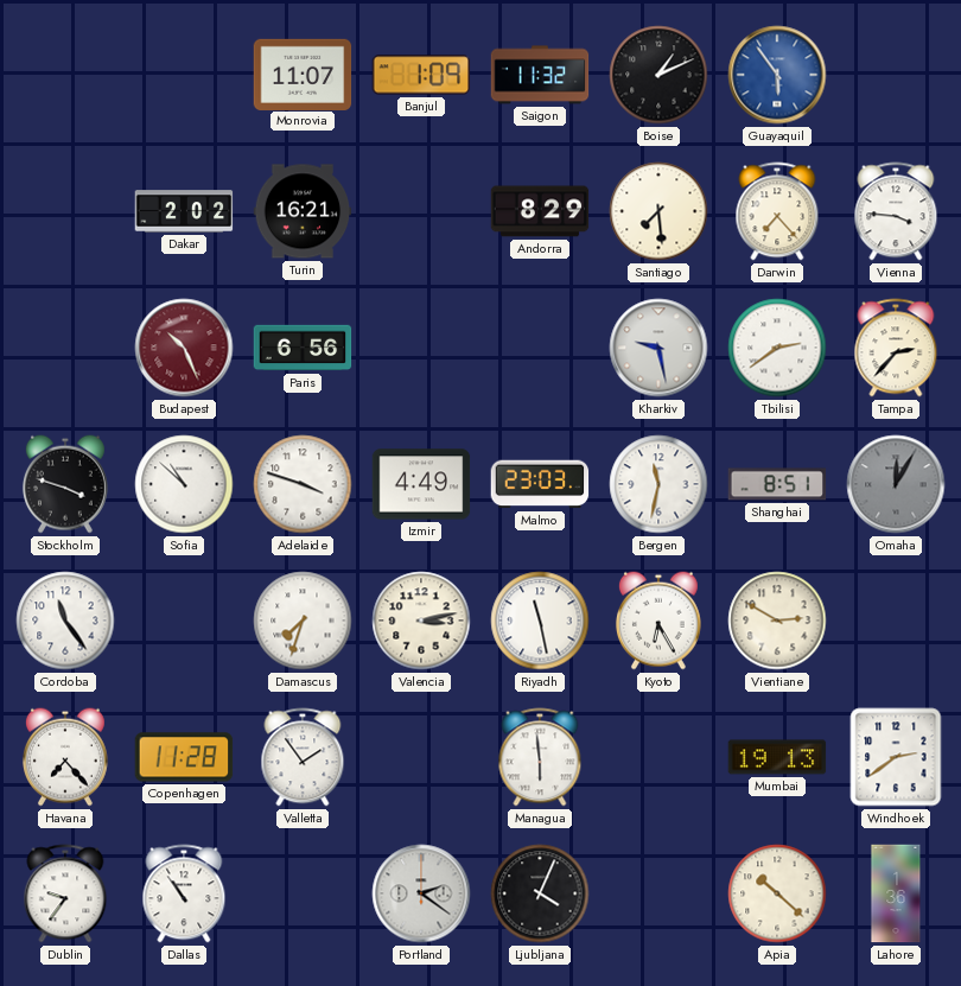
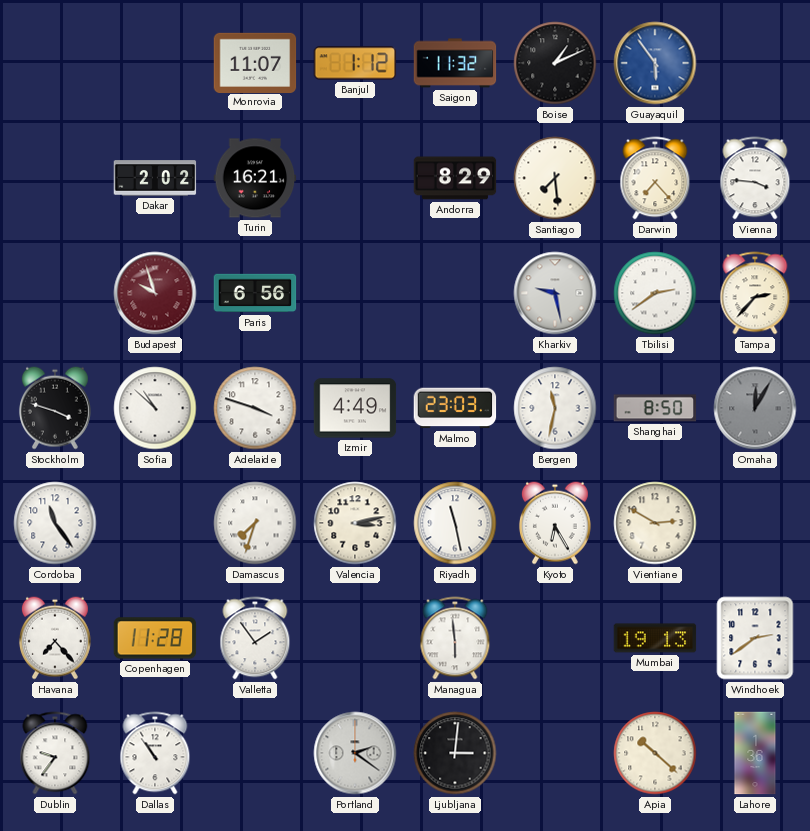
Banjul: 1:09 -> 1:12
Budapest: 10:26 -> 9:57
Shanghai: 8:51 -> 8:50
Ljubljana: 4:04 -> 3:01
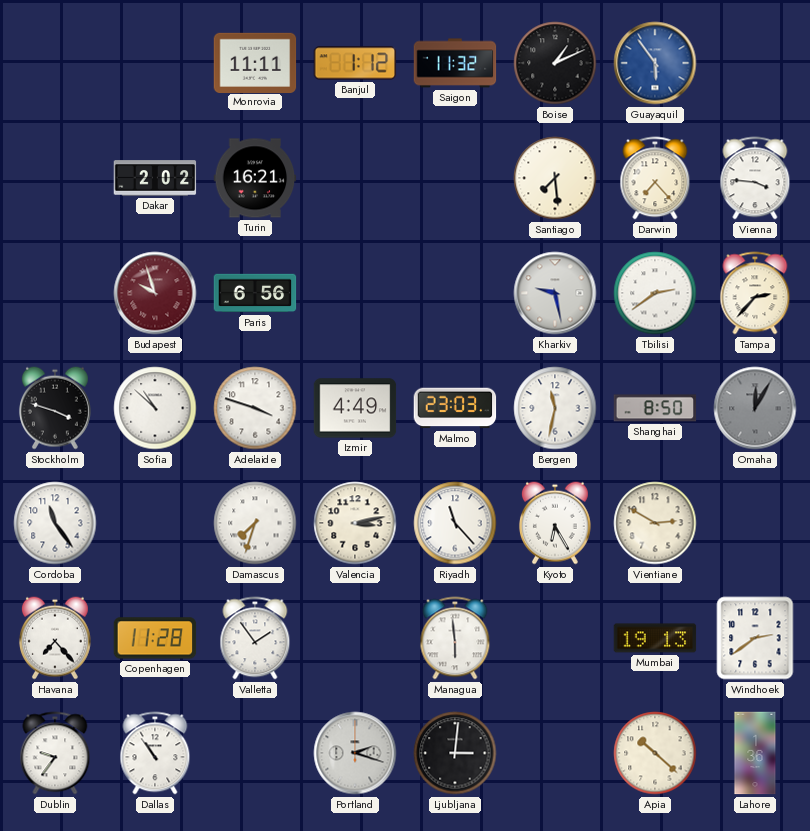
Monrovia: 11:07 -> 11:11
Andorra: 8:29 -> none
Riyadh: 11:28 -> 11:23
Portland: 2:21 -> 2:18
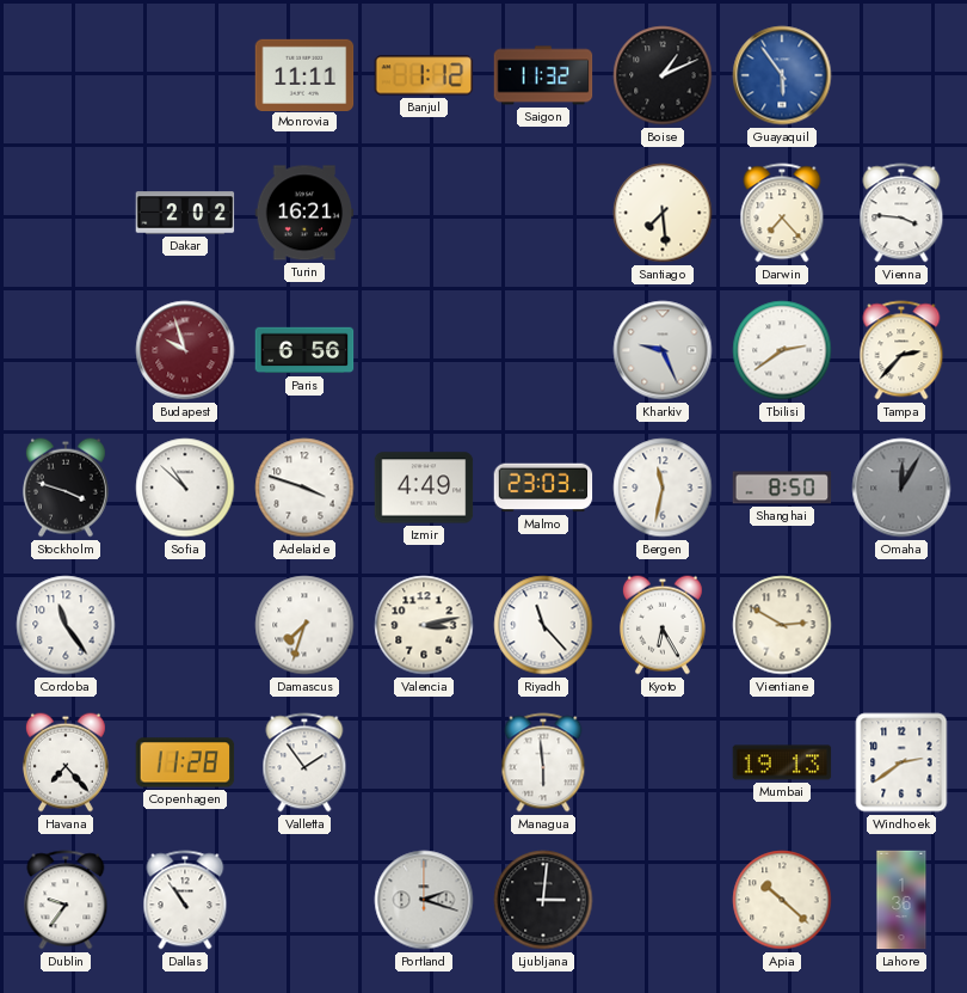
Kharkiv: 9:28 -> 9:26
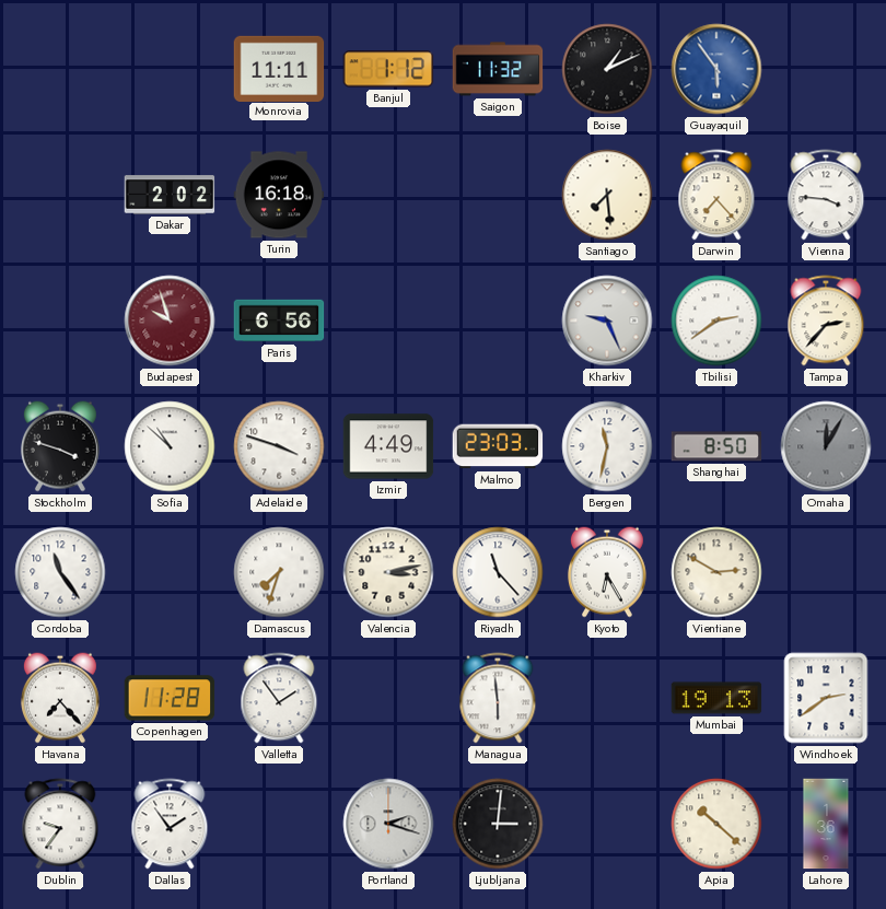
Turin: 16:21 -> 16:18
Dallas: 10:54 -> 1:54
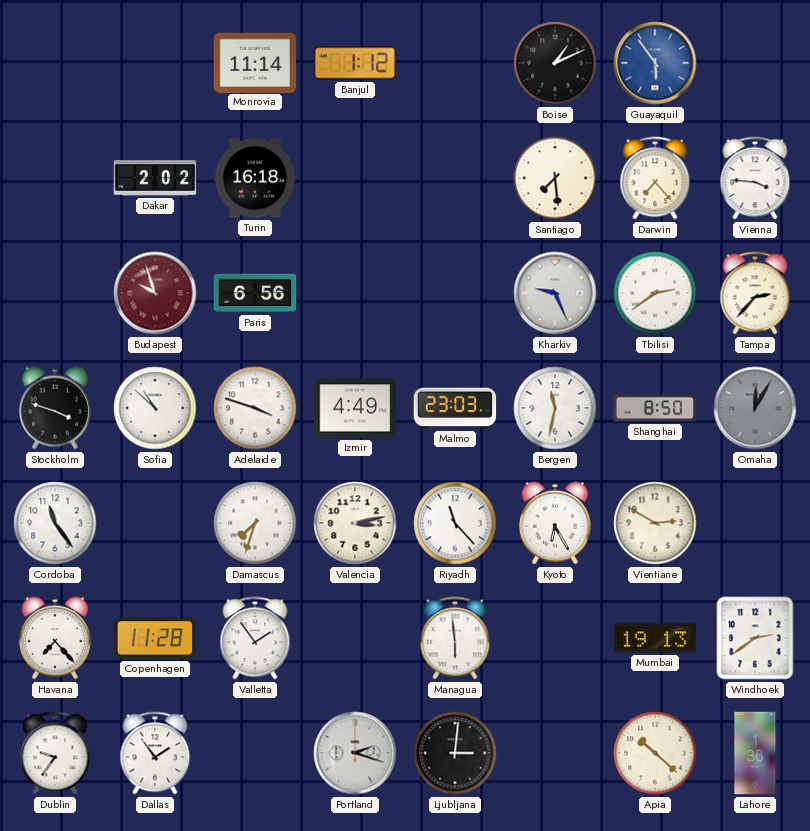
Monrovia: 11:11 -> 11:14
Saigon: 11:32 -> none
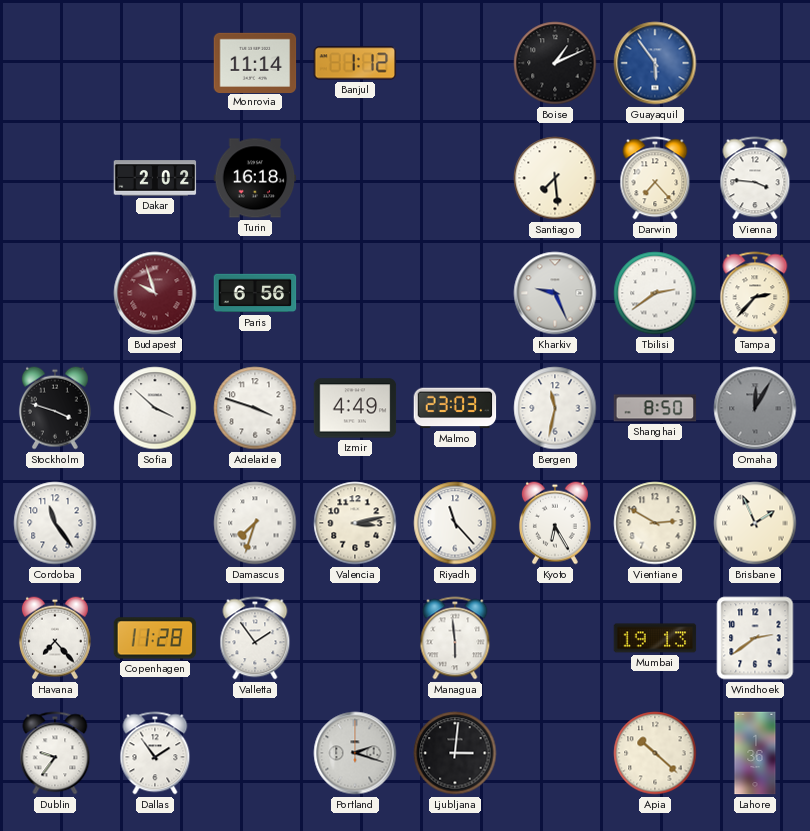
Sofia: 10:52 -> 3:52
Brisbane: none -> 1:56
